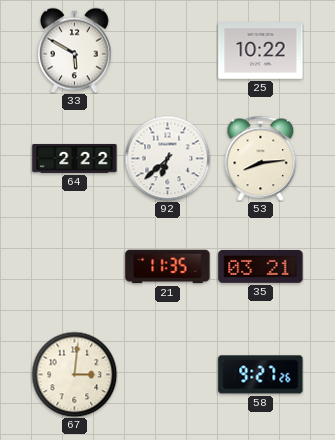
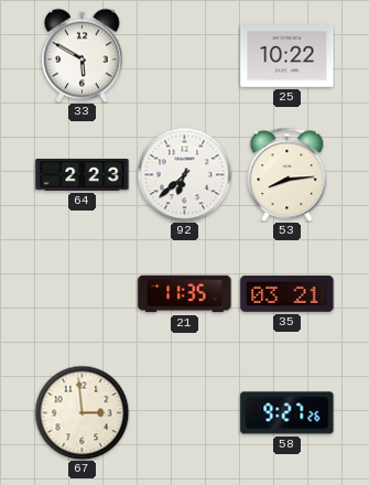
64: 2:22 -> 2:23
67: 3:01 -> 2:59
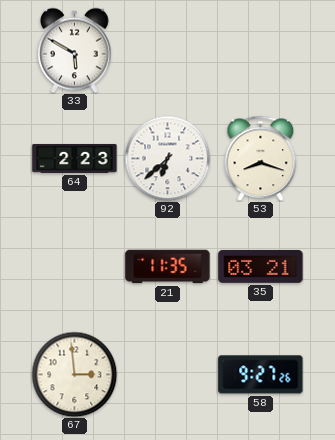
25: 10:22 -> none
53: 8:14 -> 8:18
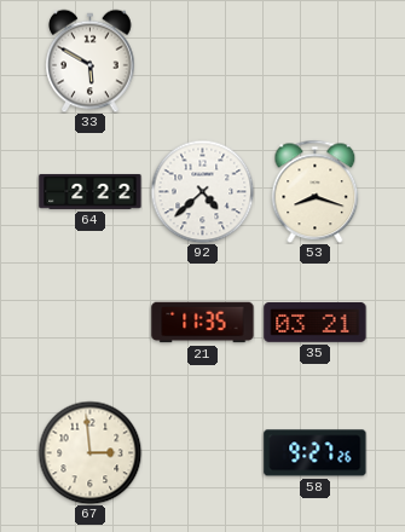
64: 2:23 -> 2:22
92: 6:38 -> 4:38
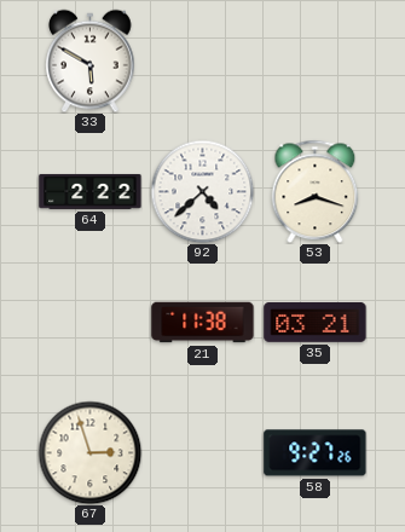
21: 11:35 -> 11:38
67: 2:59 -> 2:57
